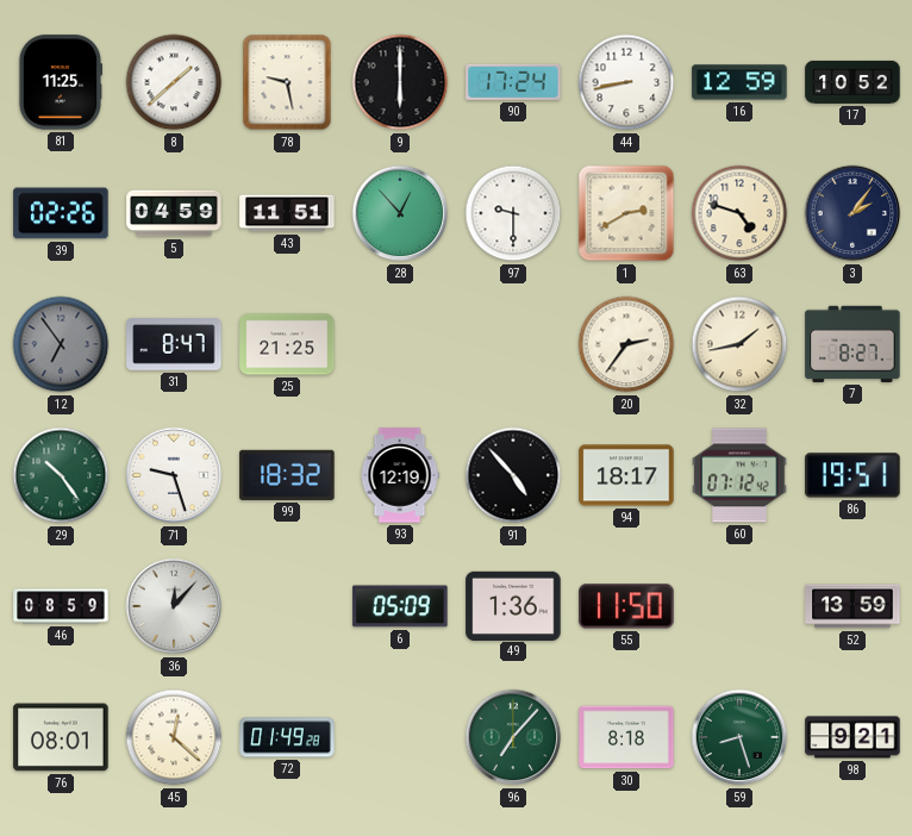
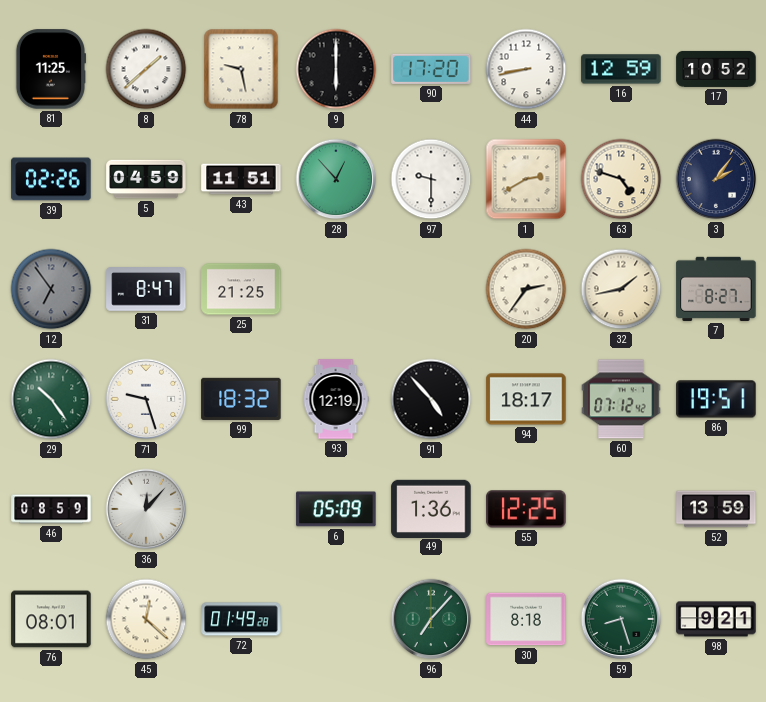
90: 17:24 -> 17:20
55: 11:50 -> 12:25
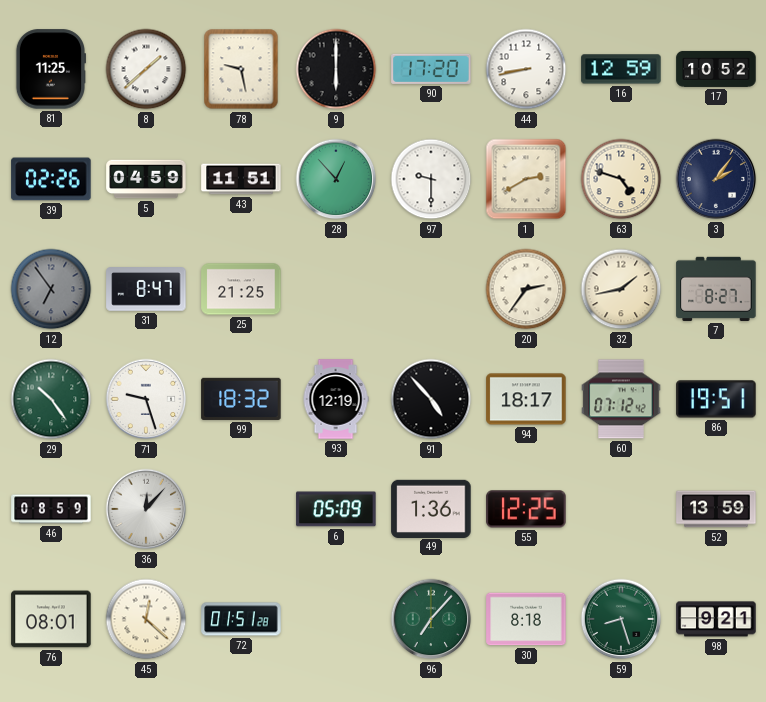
72: 01:49 -> 01:51
